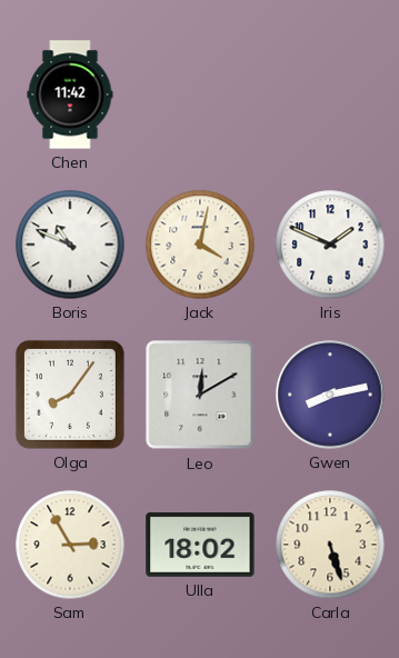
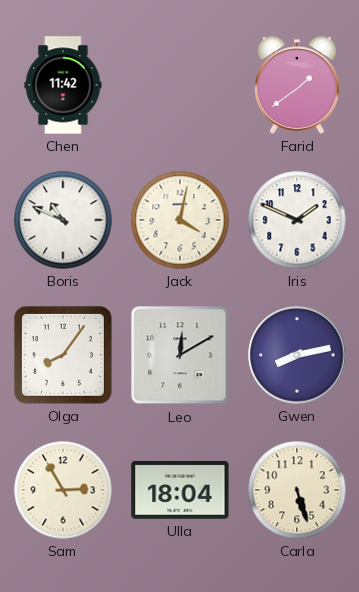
Farid: none -> 1:39
Ulla: 18:02 -> 18:04
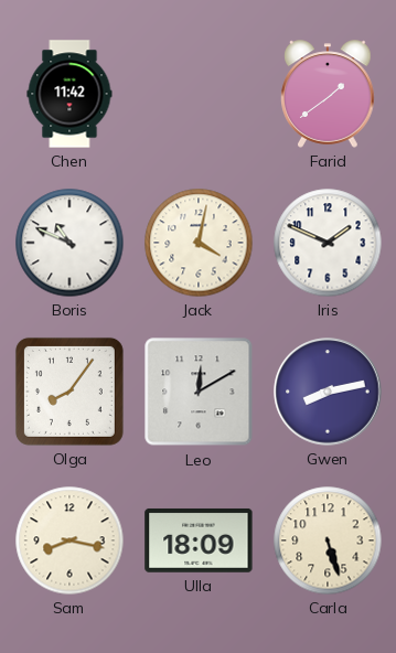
Sam: 2:55 -> 8:17
Ulla: 18:04 -> 18:09
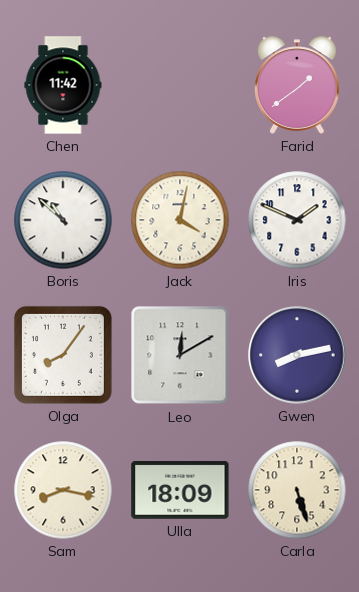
Boris: 10:49 -> 10:52
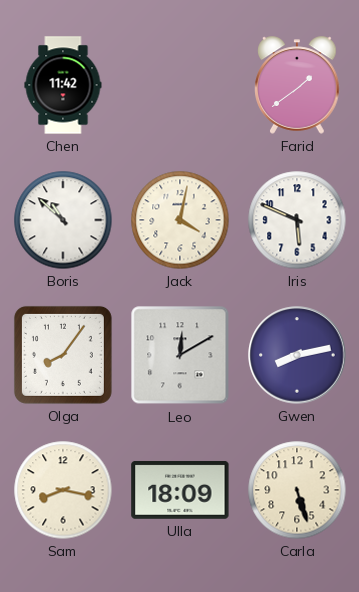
Iris: 1:49 -> 5:49
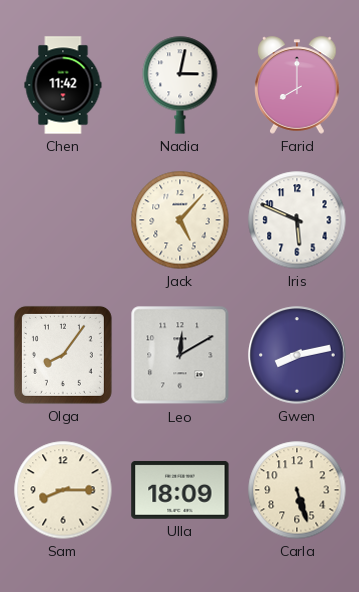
Nadia: none -> 3:02
Farid: 1:39 -> 8:00
Boris: 10:52 -> none
Jack: 4:02 -> 5:07
Sam: 8:17 -> 8:15
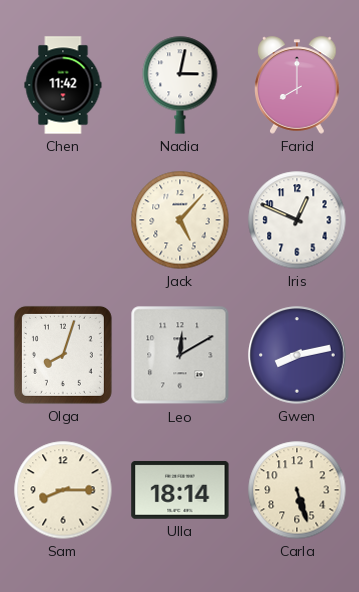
Iris: 5:49 -> 12:49
Olga: 8:06 -> 8:03
Ulla: 18:09 -> 18:14
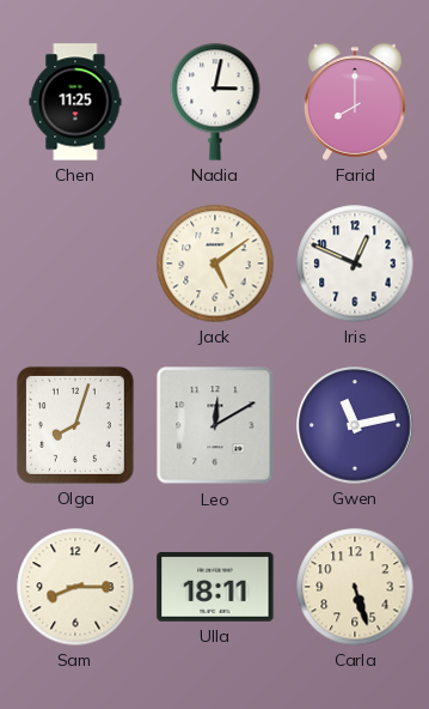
Chen: 11:42 -> 11:25
Jack: 5:07 -> 5:09
Gwen: 8:13 -> 11:13
Ulla: 18:14 -> 18:11
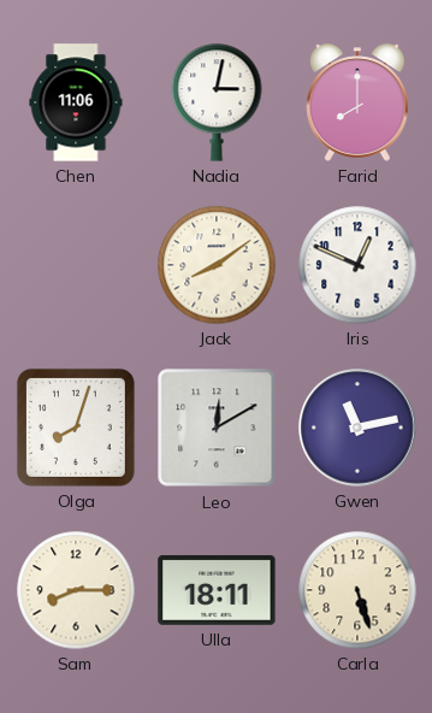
Chen: 11:25 -> 11:06
Jack: 5:09 -> 8:09
